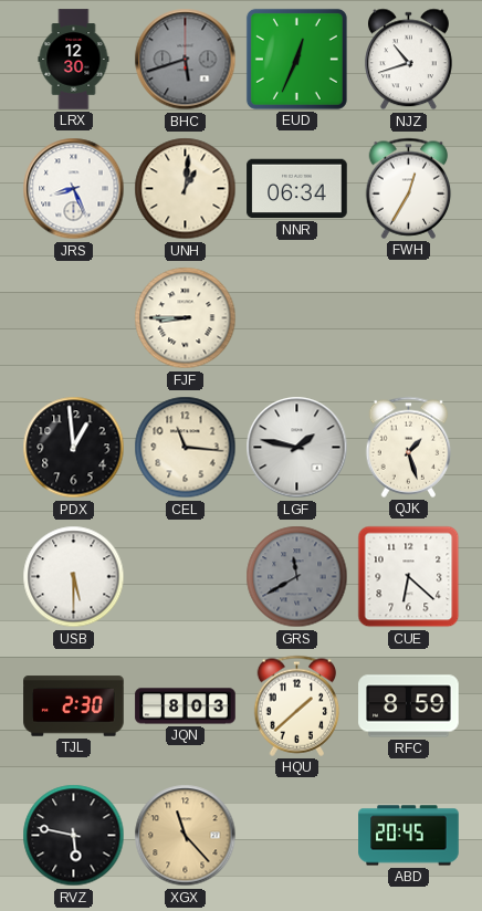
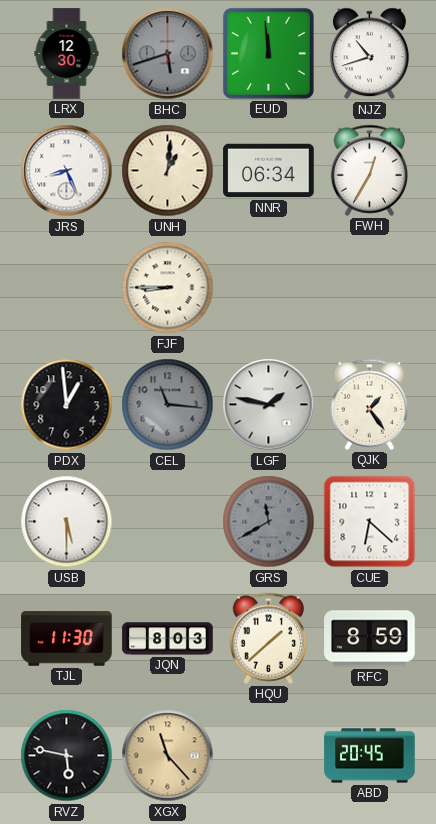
EUD: 12:34 -> 11:59
CEL dial: cream -> grey
QJK: 1:27 -> 1:24
TJL: 2:30 -> 11:30
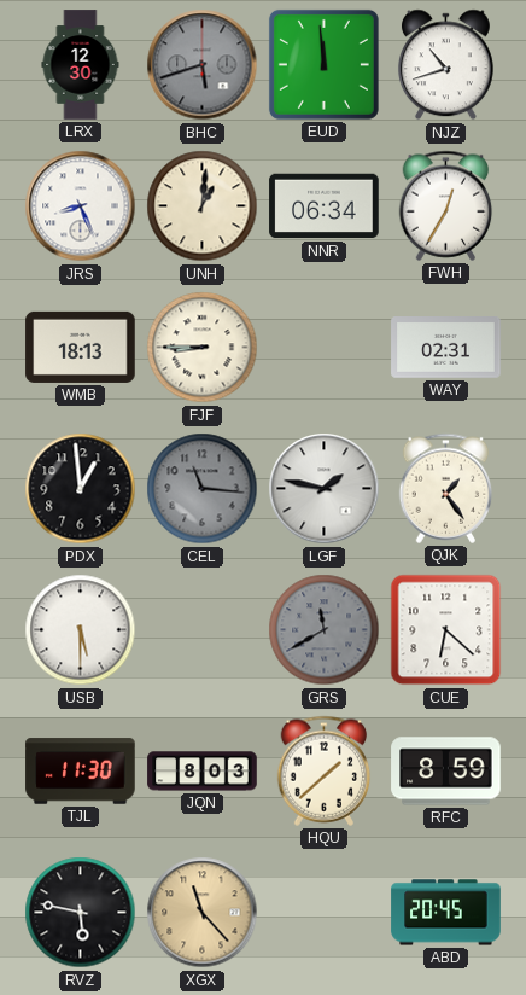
WMB: none -> 18:13
WAY: none -> 02:31
